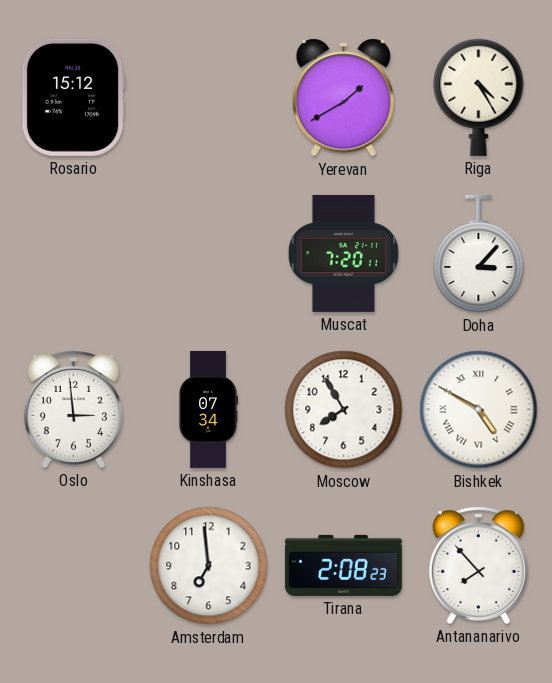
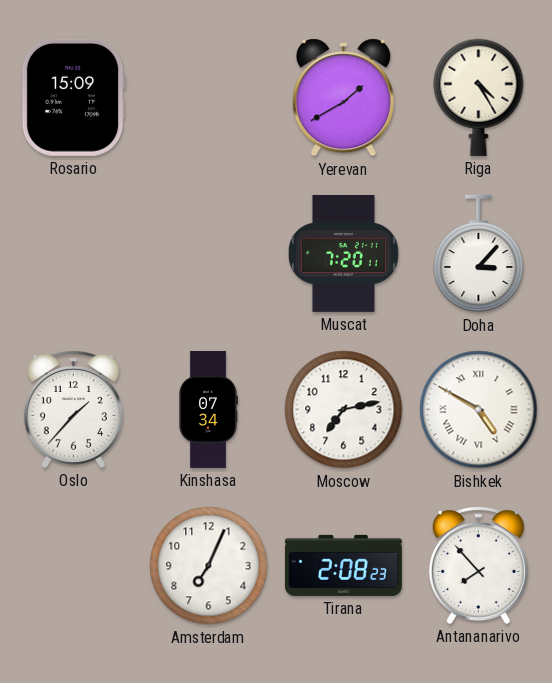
Rosario: 15:12 -> 15:09
Oslo: 2:59 -> 1:37
Moscow: 7:55 -> 7:13
Amsterdam: 6:59 -> 7:04
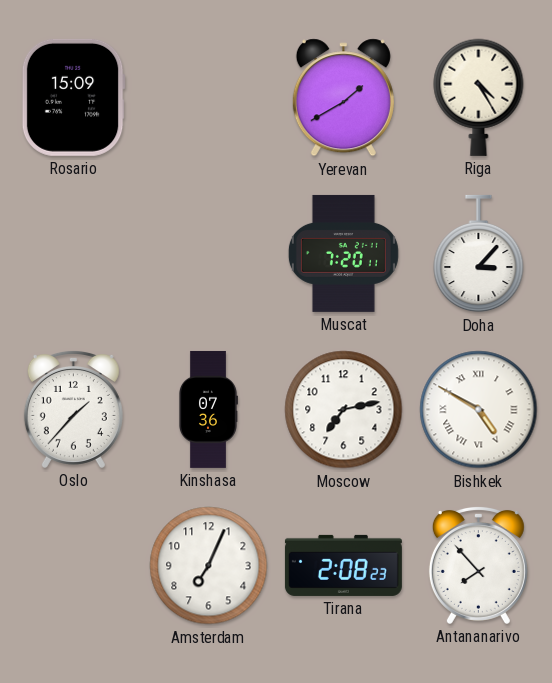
Kinshasa: 07:34 -> 07:36
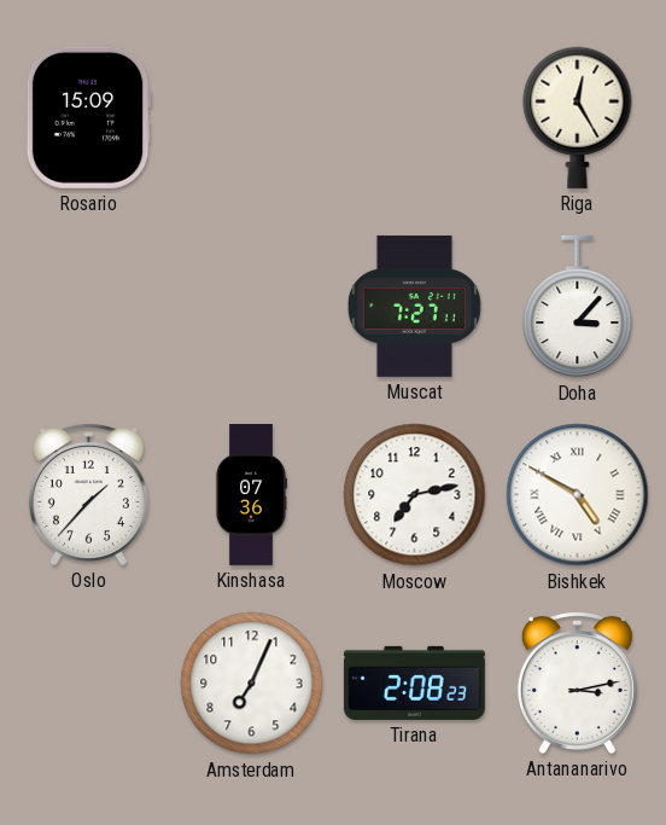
Yerevan: 1:40 -> none
Riga: 4:25 -> 12:25
Muscat: 7:20 -> 7:27
Antananarivo: 7:53 -> 3:13
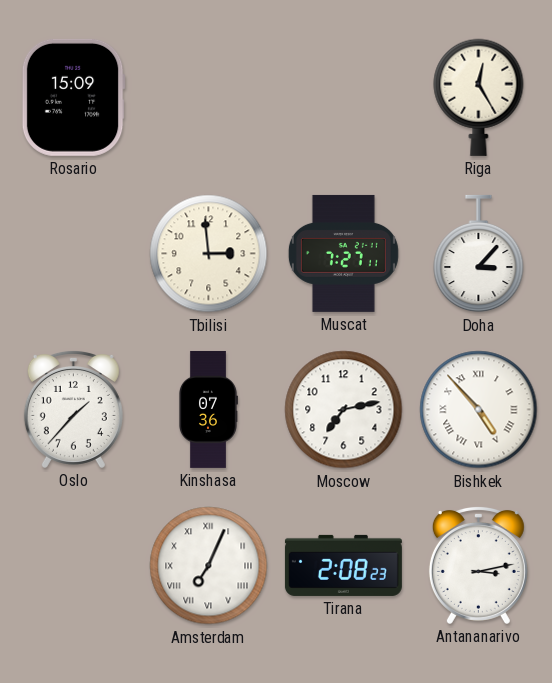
Tbilisi: none -> 2:59
Bishkek: 4:50 -> 4:53
Amsterdam numerals: Arabic -> Roman
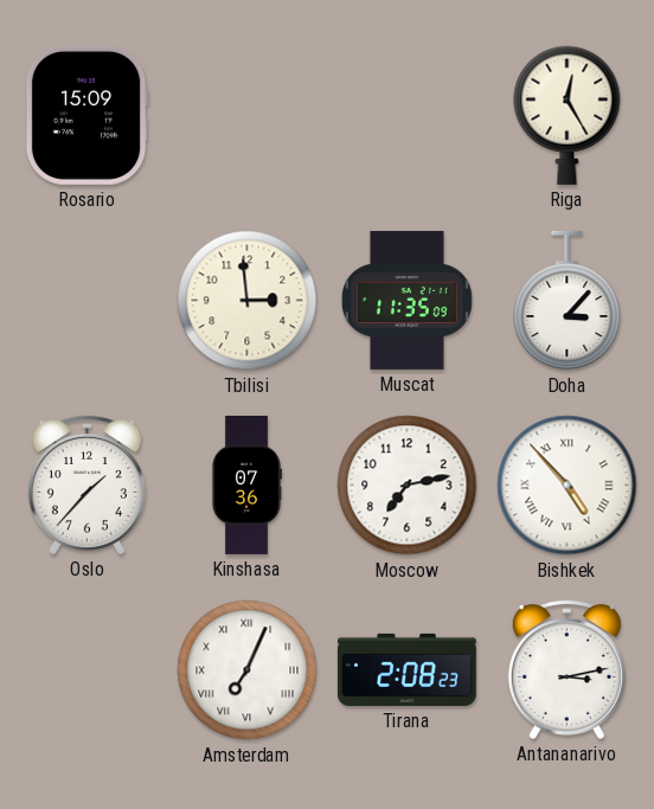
Muscat: 7:27 -> 11:35
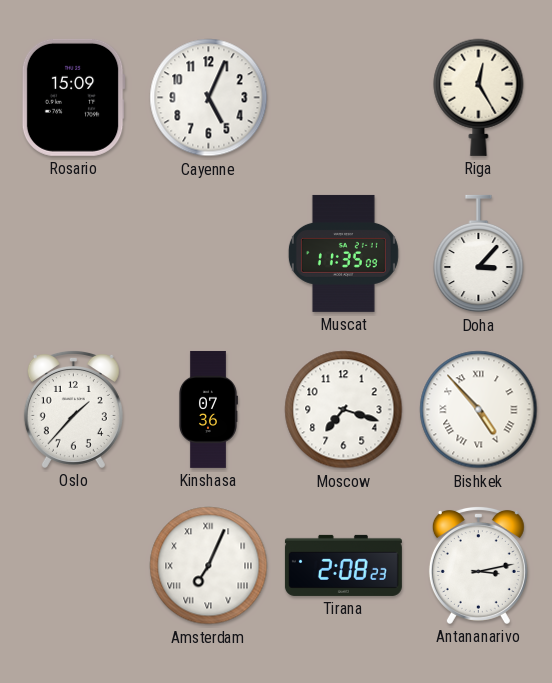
Cayenne: none -> 5:04
Tbilisi: 2:59 -> none
Moscow: 7:13 -> 7:18
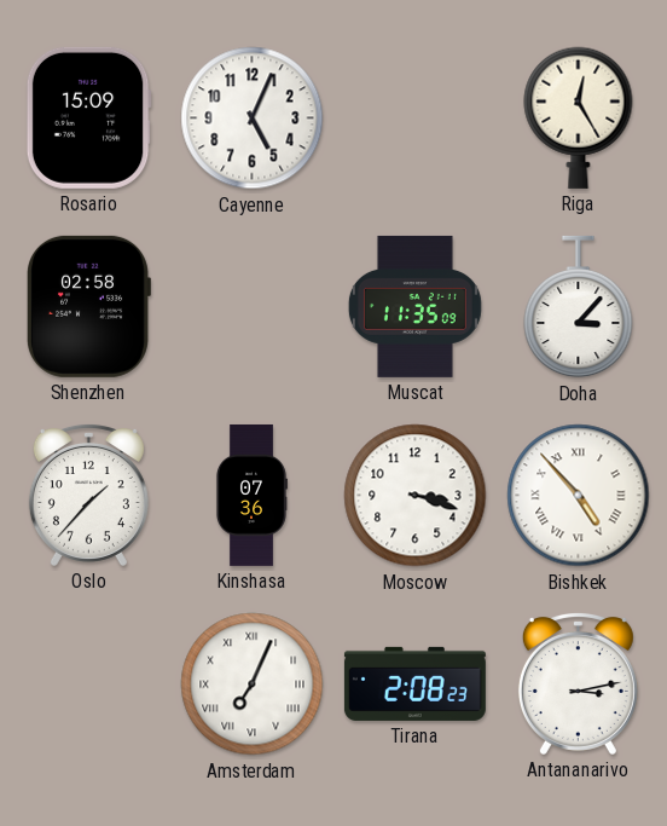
Shenzhen: none -> 02:58
Moscow: 7:18 -> 3:18
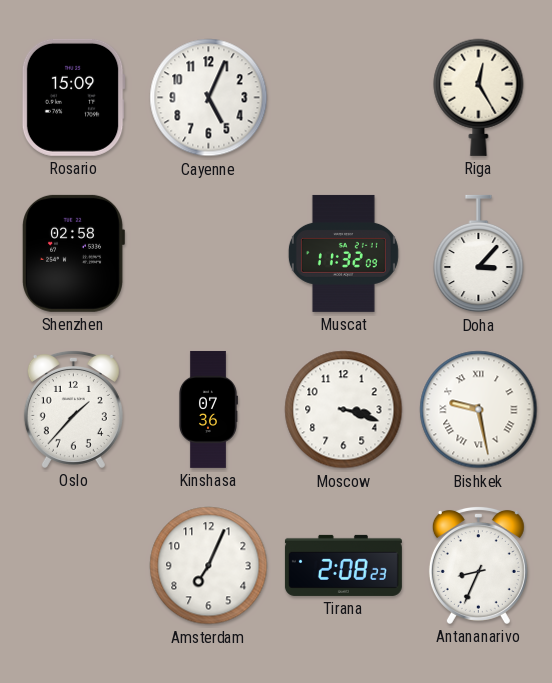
Muscat: 11:35 -> 11:32
Bishkek: 4:53 -> 9:28
Amsterdam numerals: Roman -> Arabic
Antananarivo: 3:13 -> 8:34
